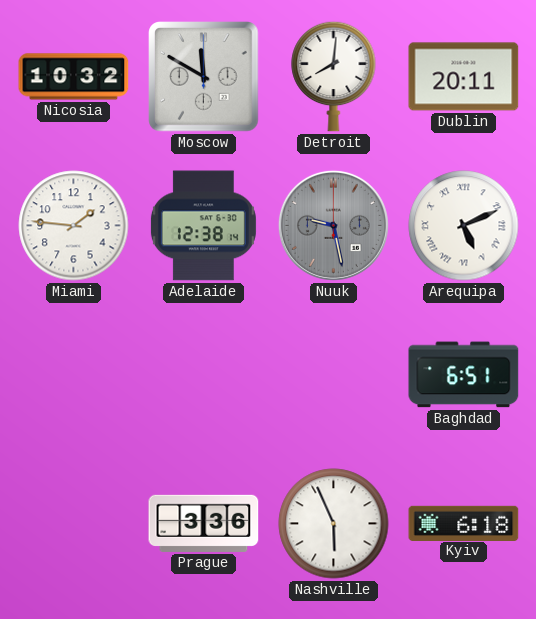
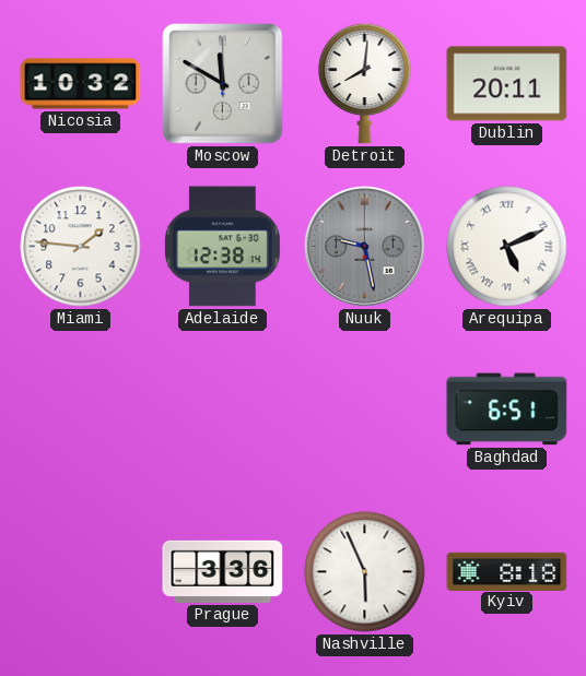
Kyiv: 6:18 -> 8:18
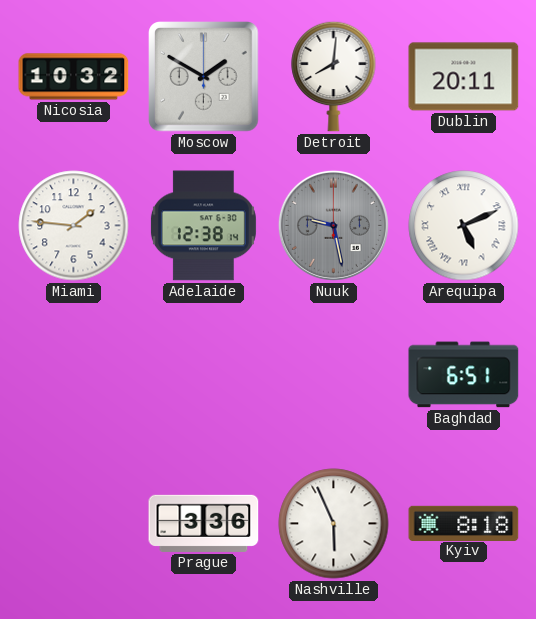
Moscow: 11:50 -> 1:50
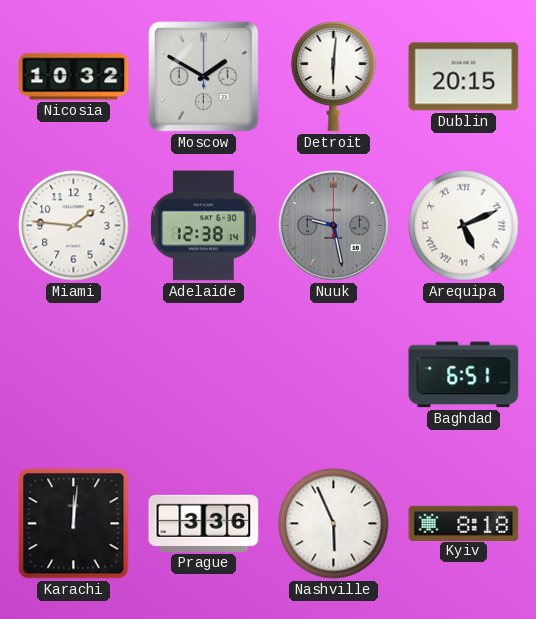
Detroit: 8:01 -> 6:01
Dublin: 20:11 -> 20:15
Karachi: none -> 12:01
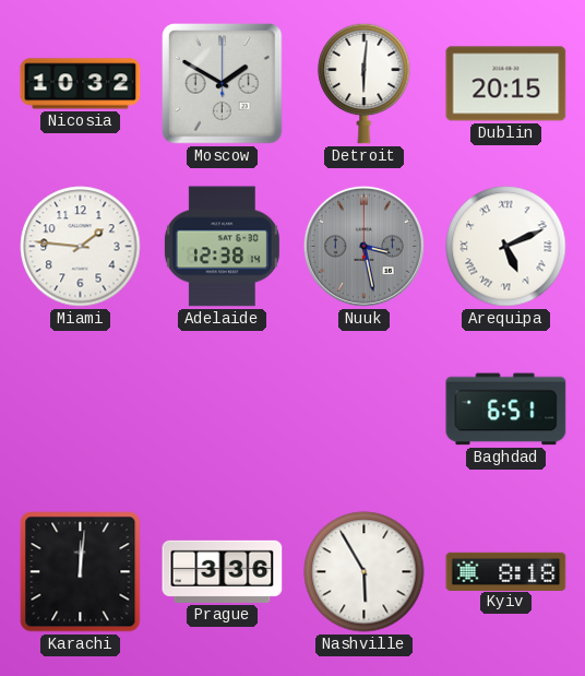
Nuuk: 9:28 -> 3:28
Nashville: 5:56 -> 5:55
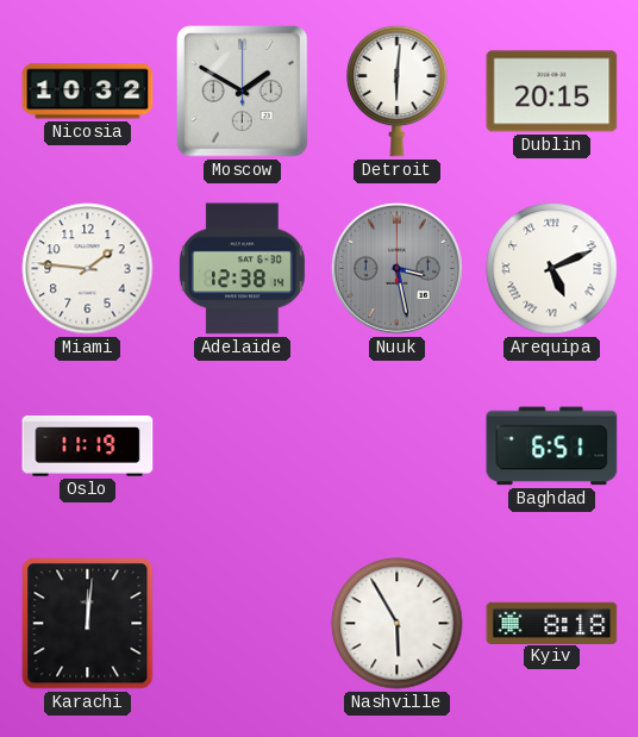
Oslo: none -> 11:19
Prague: 3:36 -> none
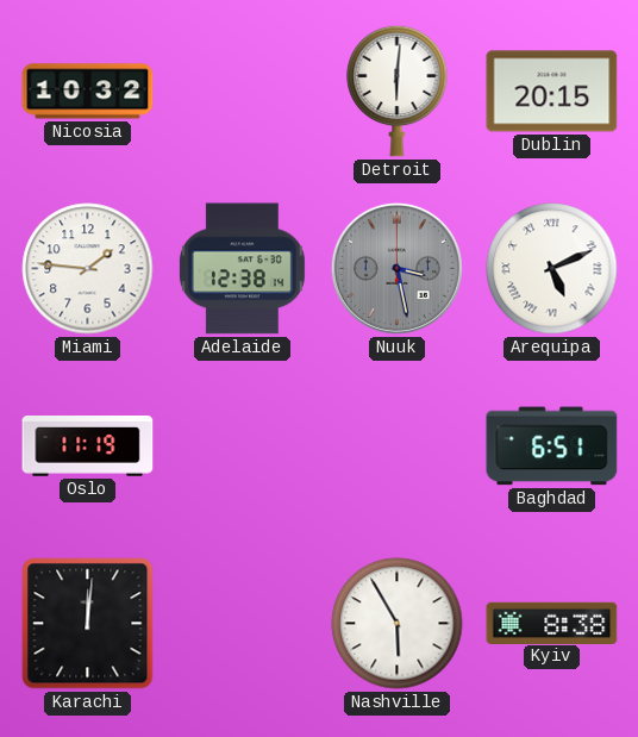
Moscow: 1:50 -> none
Kyiv: 8:18 -> 8:38
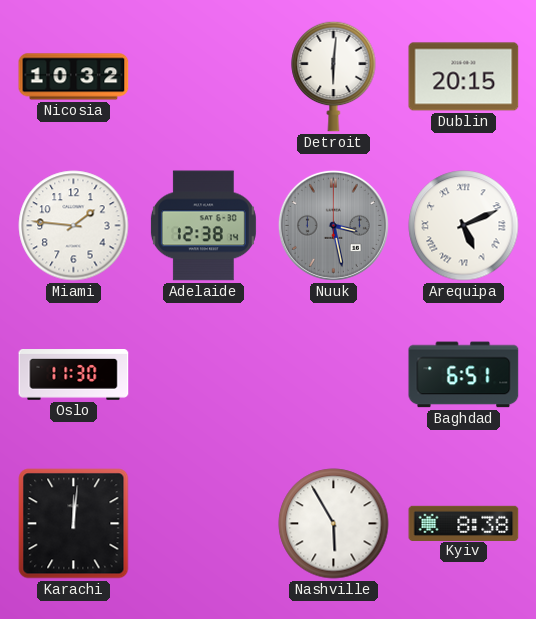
Oslo: 11:19 -> 11:30
